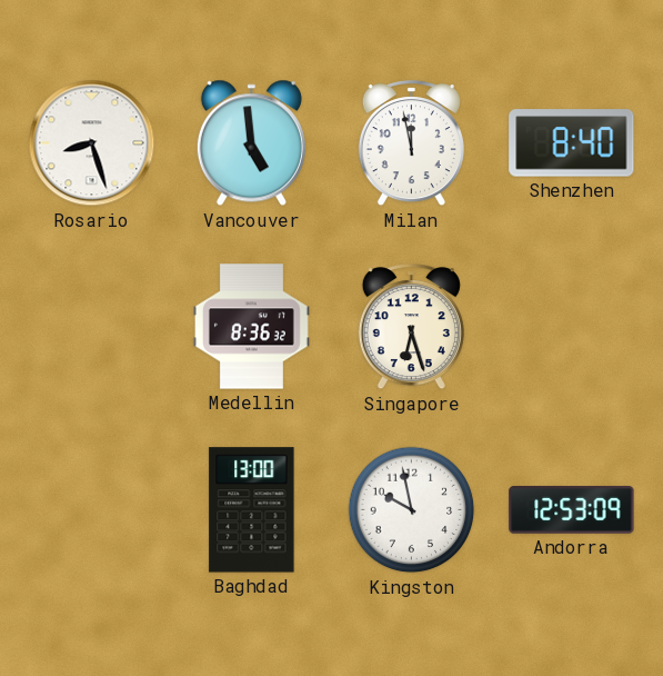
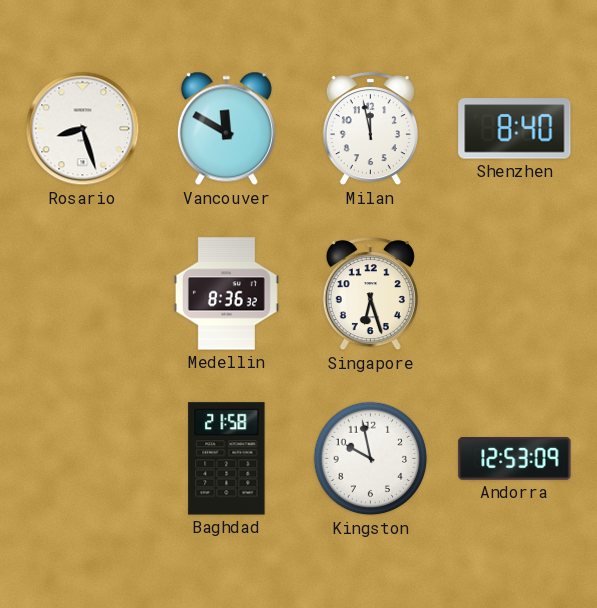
Vancouver: 4:59 -> 11:50
Baghdad: 13:00 -> 21:58
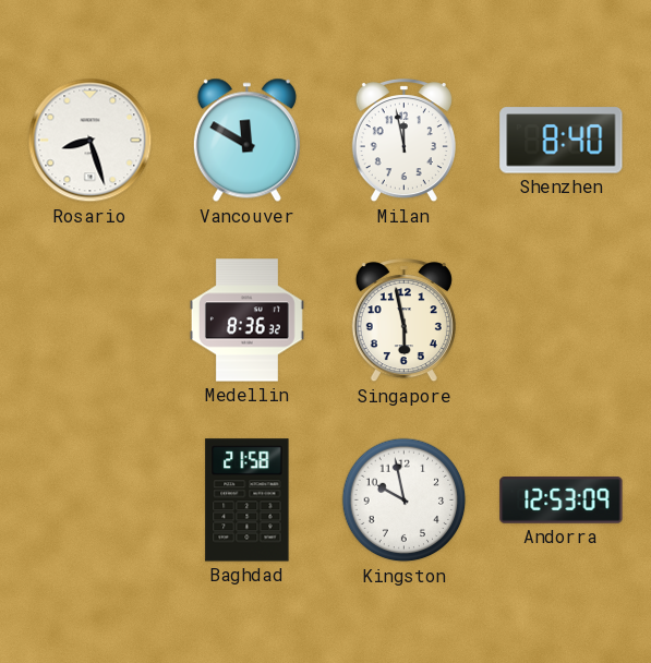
Singapore: 6:27 -> 5:58
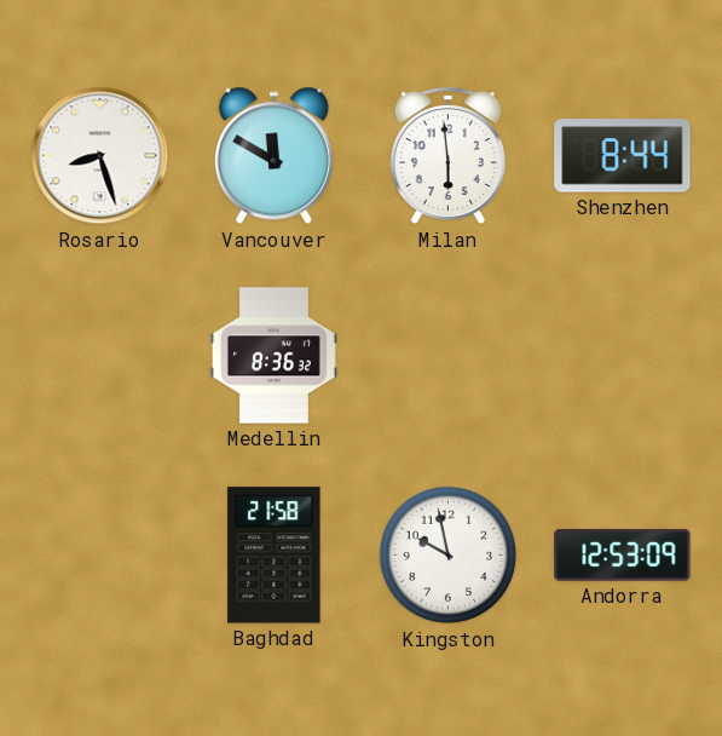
Milan: 11:58 -> 5:59
Shenzhen: 8:40 -> 8:44
Singapore: 5:58 -> none
